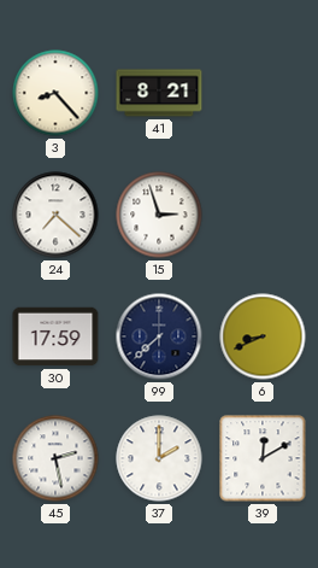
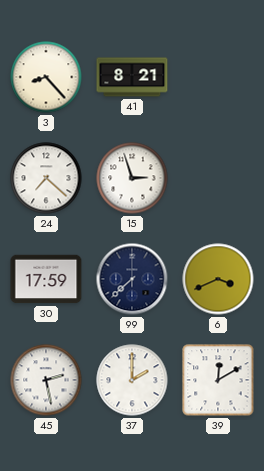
6: 8:41 -> 3:41
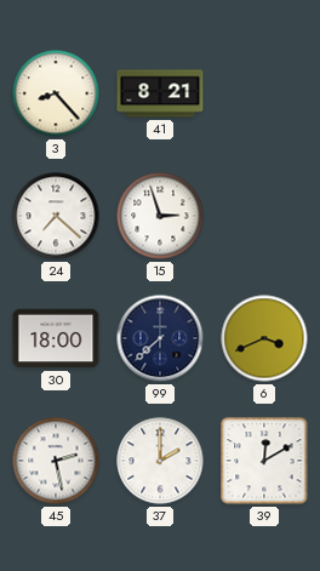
30: 17:59 -> 18:00
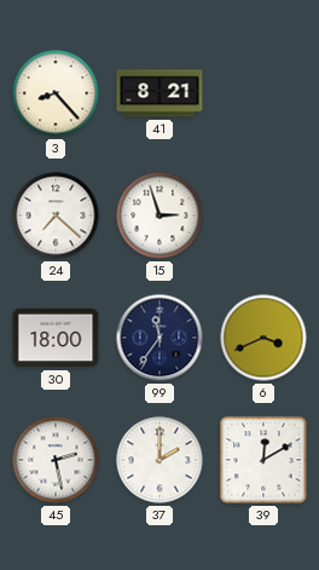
99: 7:38 -> 11:36
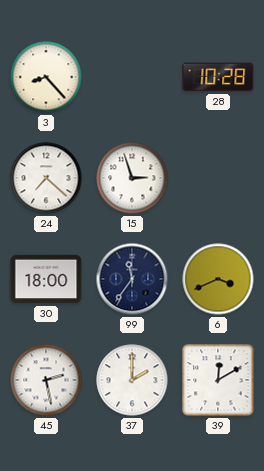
41: 8:21 -> none
28: none -> 10:28
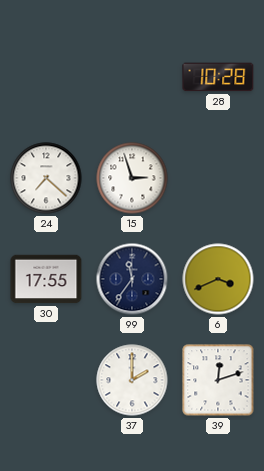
3: 8:23 -> none
30: 18:00 -> 17:55
45: 2:28 -> none
39: 12:10 -> 12:12
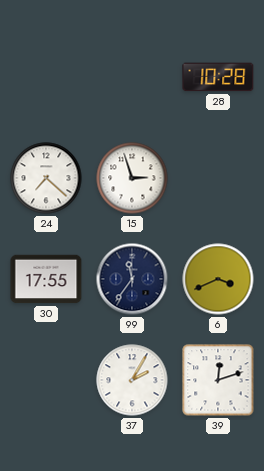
37: 2:00 -> 2:05
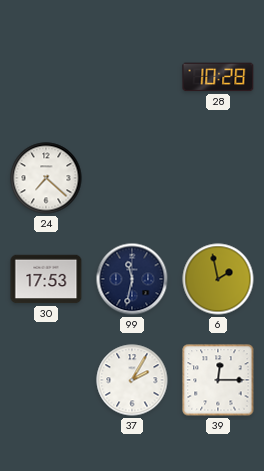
15: 2:57 -> none
30: 17:55 -> 17:53
99: 11:36 -> 11:32
6: 3:41 -> 1:58
39: 12:12 -> 12:15
